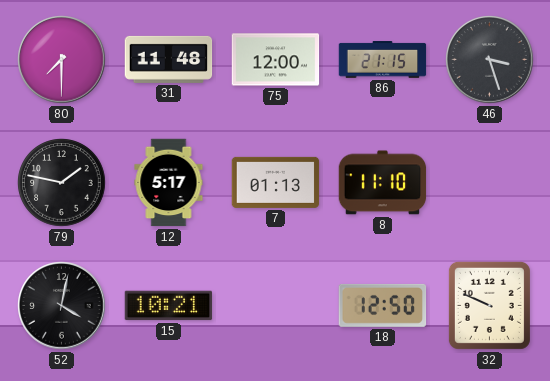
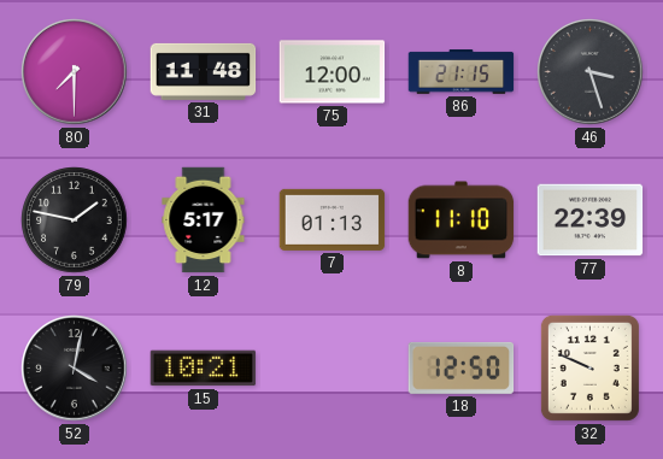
77: none -> 22:39
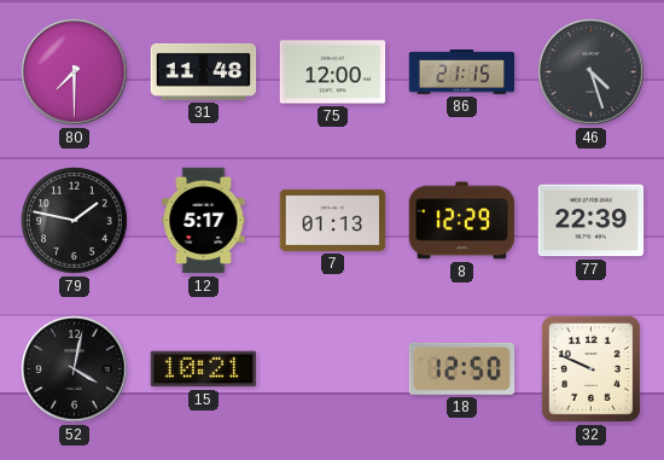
46: 3:27 -> 4:27
8: 11:10 -> 12:29
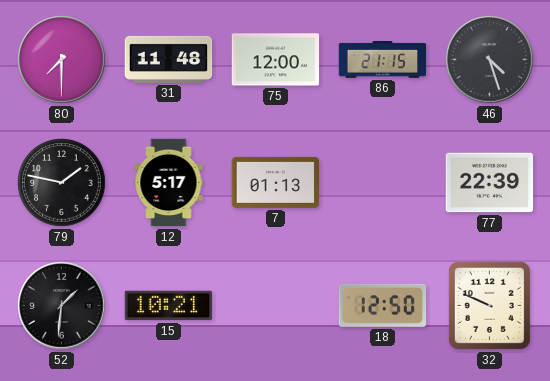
8: 12:29 -> none
52: 4:02 -> 1:31
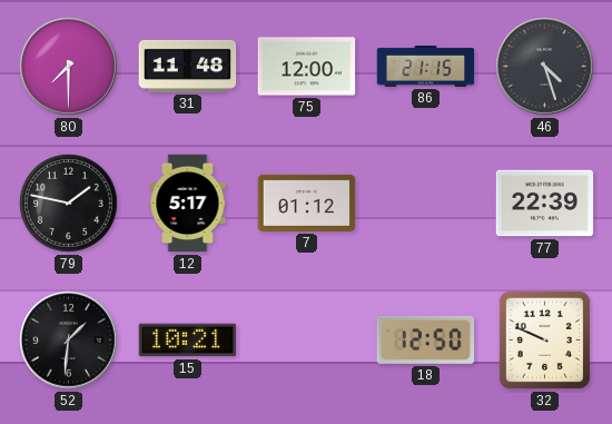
7: 01:13 -> 01:12
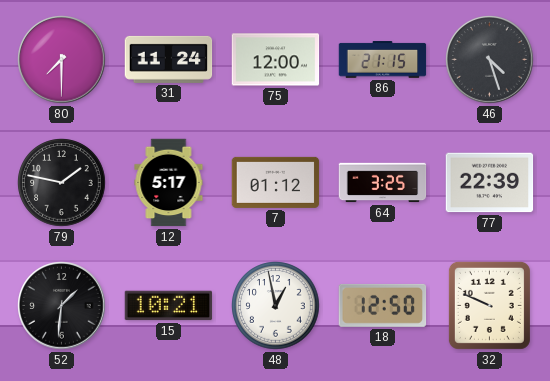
31: 11:48 -> 11:24
64: none -> 3:25
48: none -> 12:58
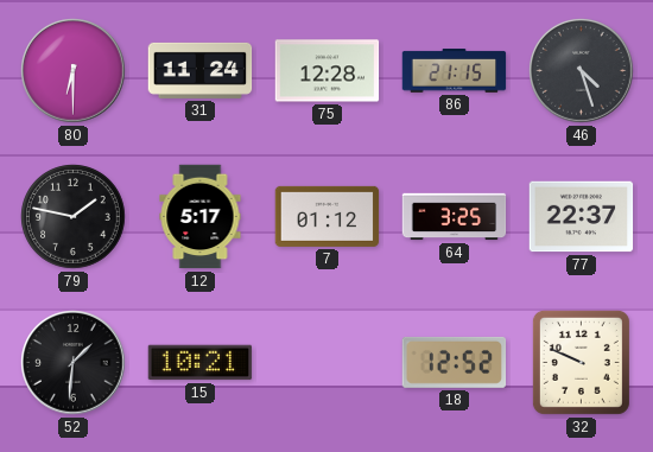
80: 7:30 -> 6:30
75: 12:00 -> 12:28
77: 22:39 -> 22:37
48: 12:58 -> none
18: 12:50 -> 12:52
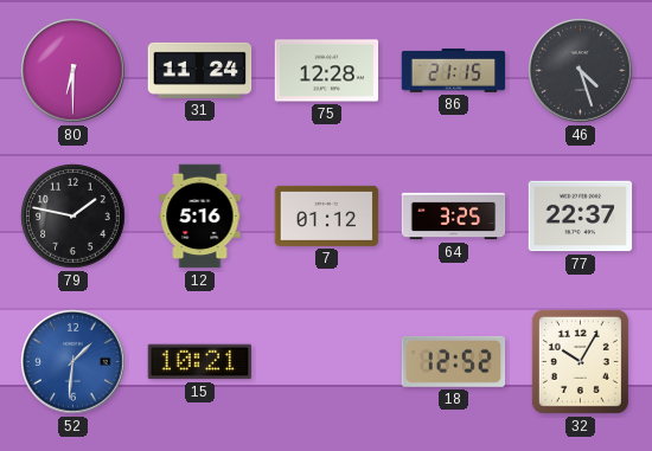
12: 5:17 -> 5:16
52 dial: black -> blue
32: 9:49 -> 10:05
